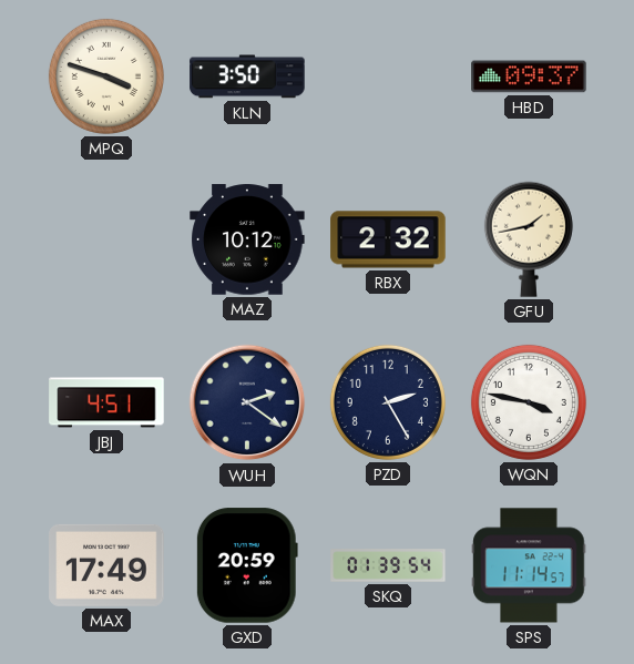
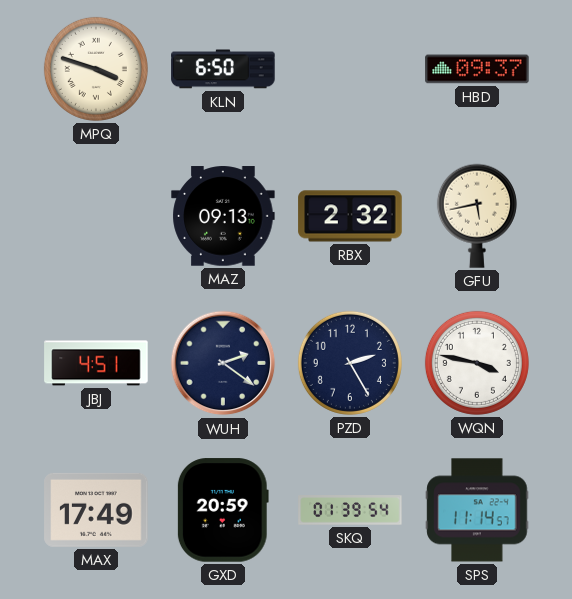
KLN: 3:50 -> 6:50
MAZ: 10:12 -> 09:13
GFU: 1:43 -> 5:43
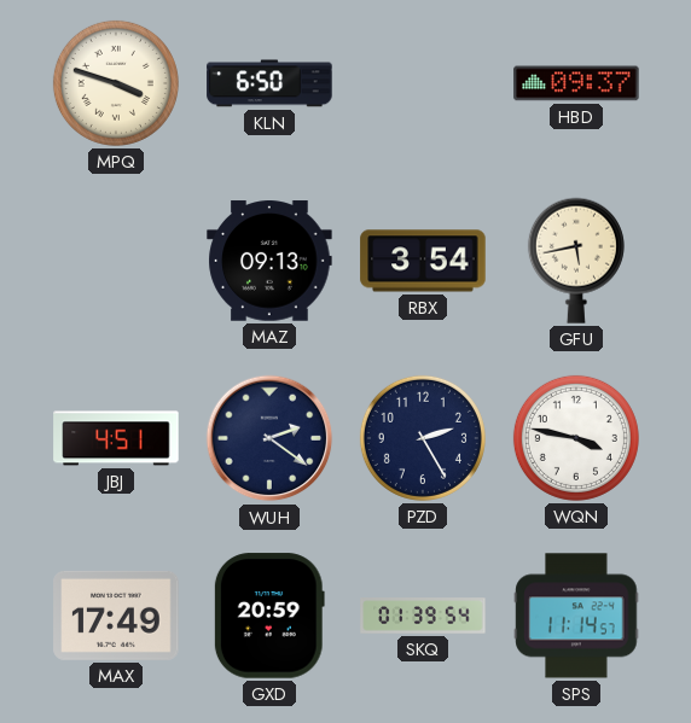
RBX: 2:32 -> 3:54
